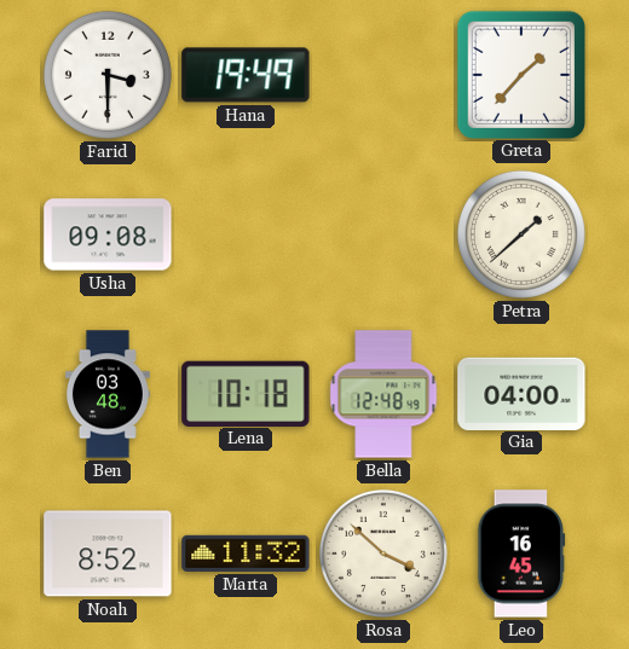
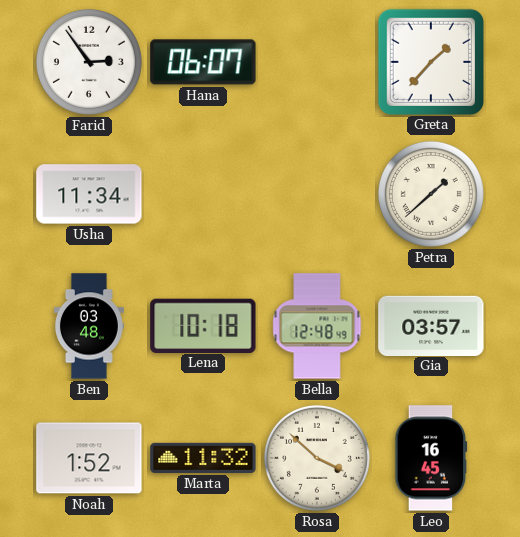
Farid: 3:30 -> 2:54
Hana: 19:49 -> 06:07
Usha: 09:08 -> 11:34
Gia: 04:00 -> 03:57
Noah: 8:52 -> 1:52
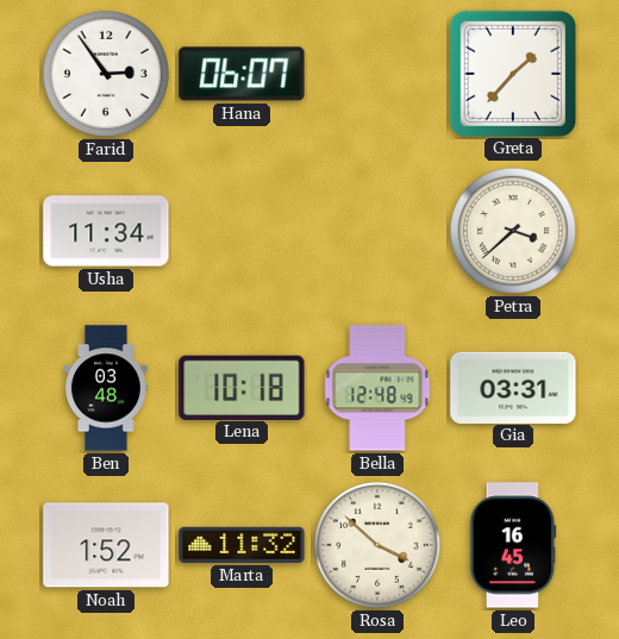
Petra: 1:38 -> 3:38
Gia: 03:57 -> 03:31
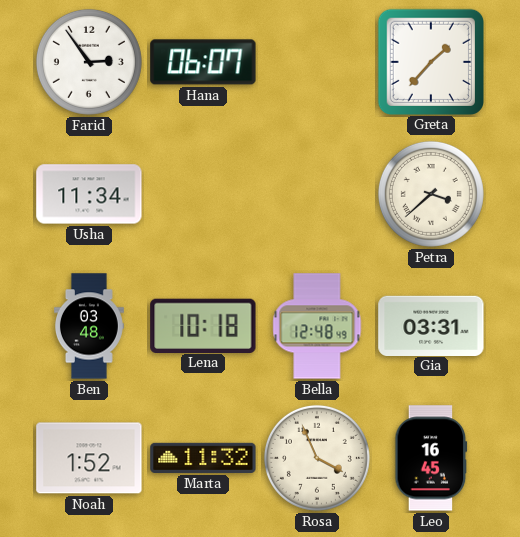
Rosa: 3:52 -> 3:56
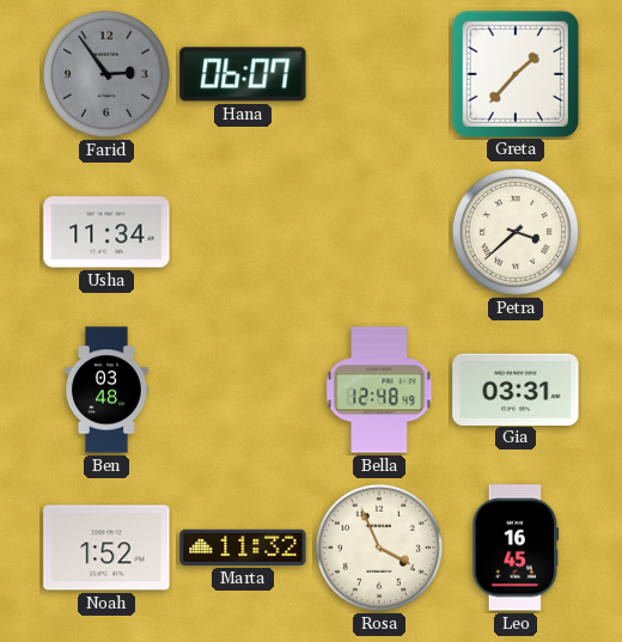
Farid dial: white -> grey
Lena: 10:18 -> none
